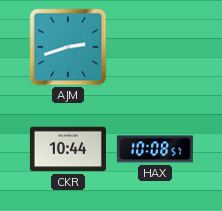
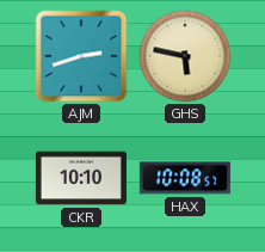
GHS: none -> 5:47
CKR: 10:44 -> 10:10
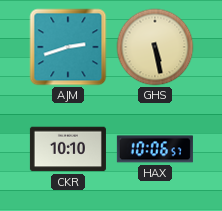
GHS: 5:47 -> 5:28
HAX: 10:08 -> 10:06
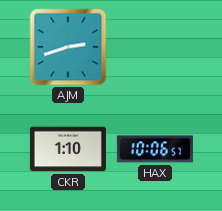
GHS: 5:28 -> none
CKR: 10:10 -> 1:10
